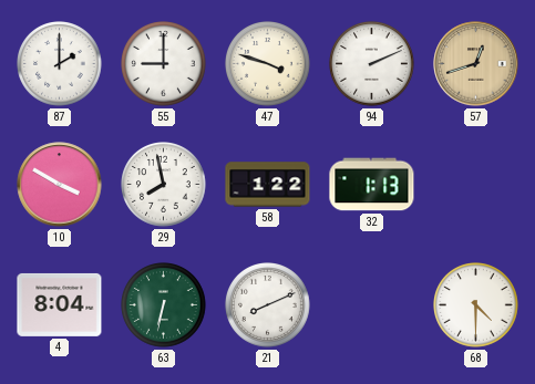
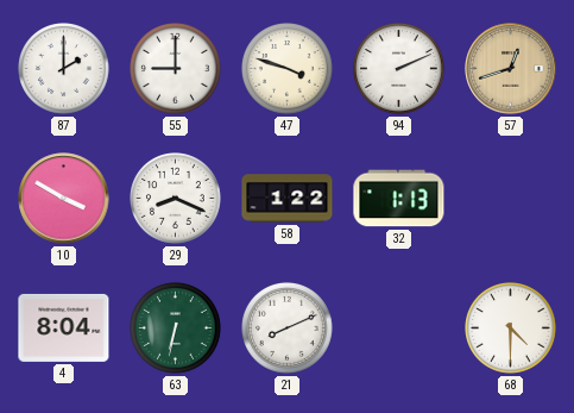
29: 7:58 -> 8:19
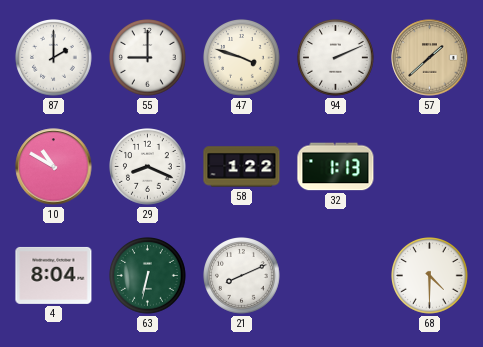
57: 12:42 -> 1:38
10: 3:50 -> 10:50
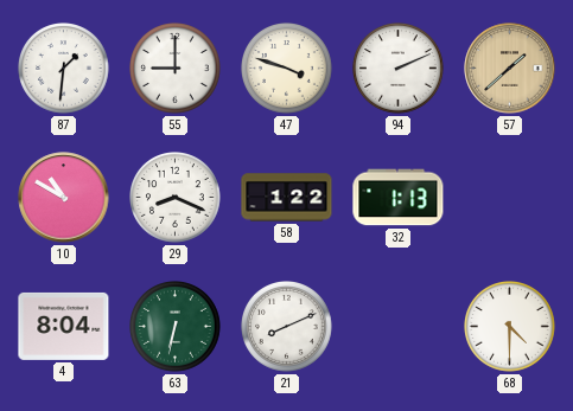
87: 2:00 -> 1:31
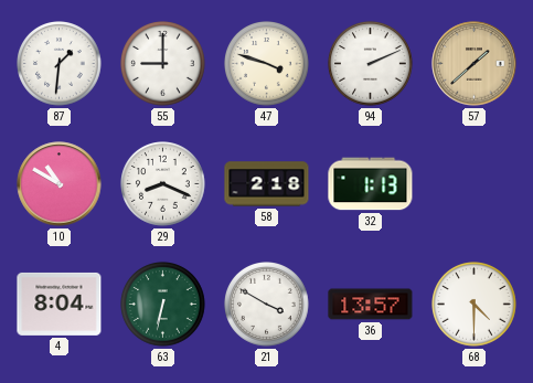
58: 1:22 -> 2:18
21: 8:11 -> 3:50
36: none -> 13:57
